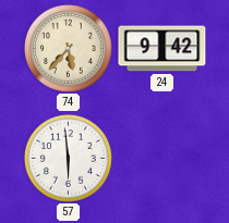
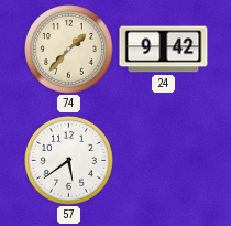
74: 5:37 -> 1:37
57: 5:59 -> 5:39
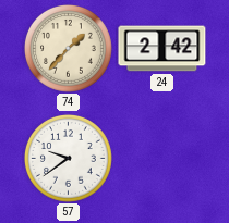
24: 9:42 -> 2:42
57: 5:39 -> 9:39
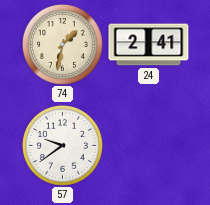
74: 1:37 -> 1:32
24: 2:42 -> 2:41
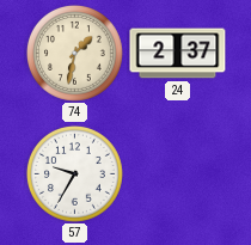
24: 2:41 -> 2:37
57: 9:39 -> 9:35
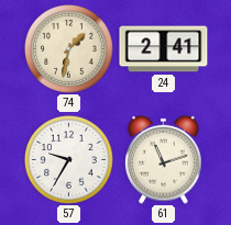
24: 2:37 -> 2:41
61: none -> 11:12
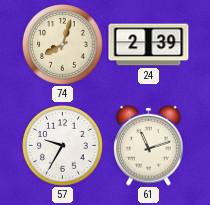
74: 1:32 -> 8:03
24: 2:41 -> 2:39
